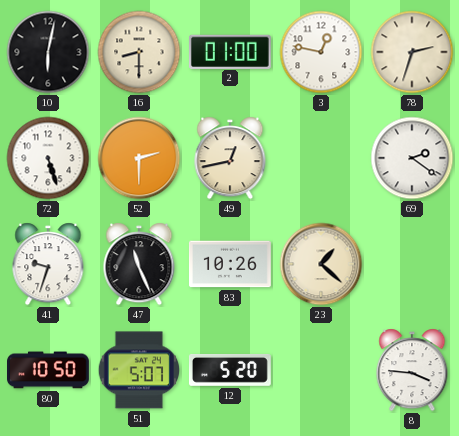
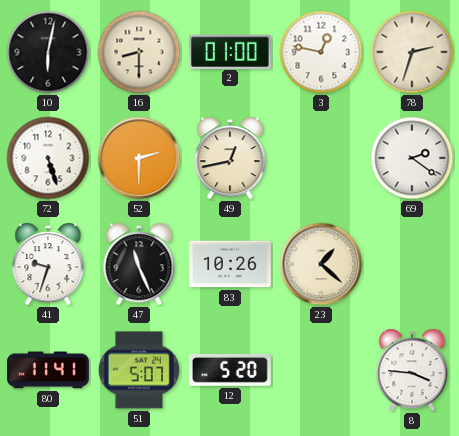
80: 10:50 -> 11:41
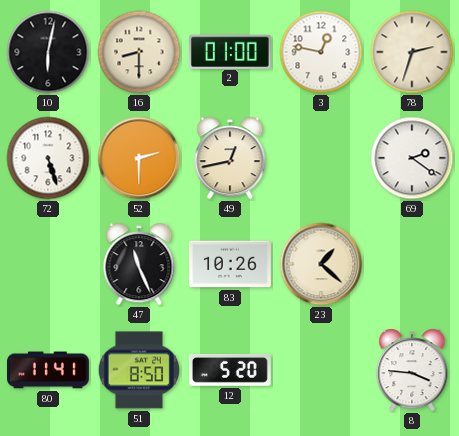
41: 9:33 -> none
51: 5:07 -> 8:50
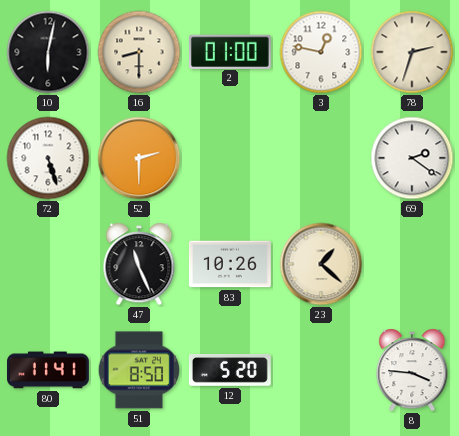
49: 12:43 -> none
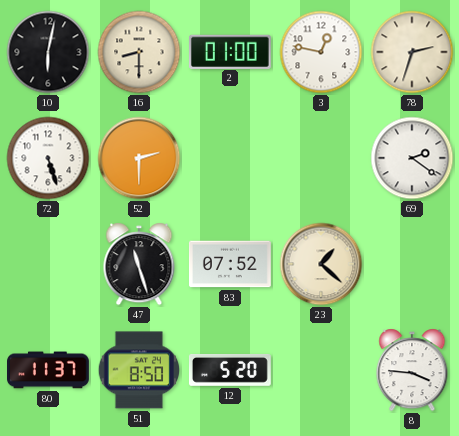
47: 11:26 -> 11:27
83: 10:26 -> 07:52
80: 11:41 -> 11:37
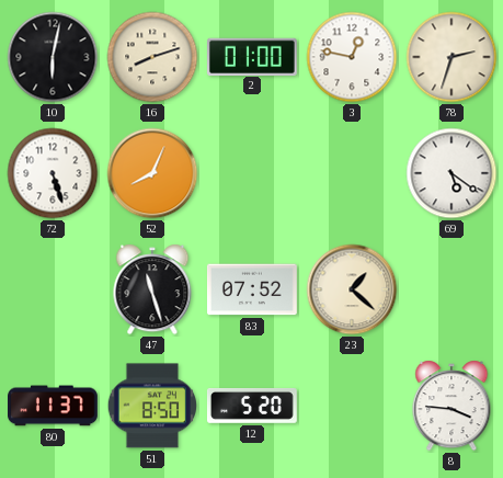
16: 8:30 -> 8:12
52: 2:30 -> 8:04
69: 2:21 -> 5:21
